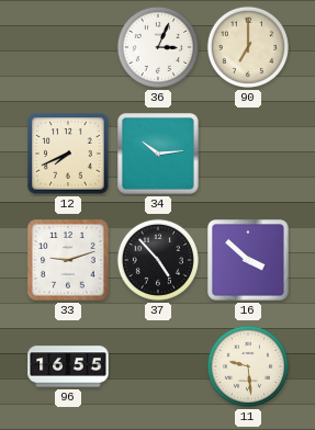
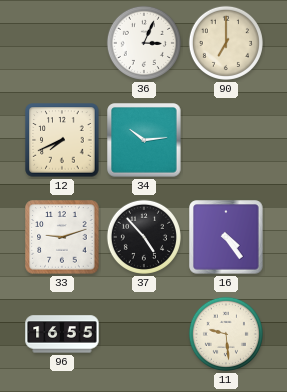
16: 3:52 -> 4:24
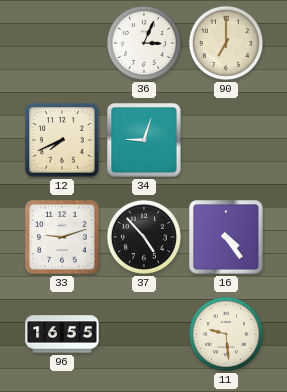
34: 10:14 -> 9:03
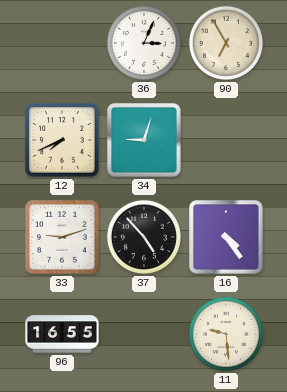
90: 7:00 -> 6:55
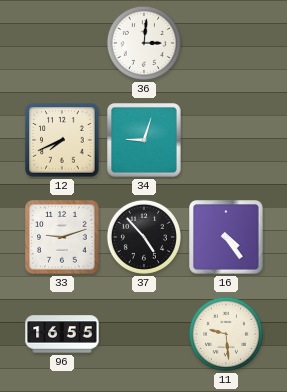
36: 3:04 -> 3:01
90: 6:55 -> none
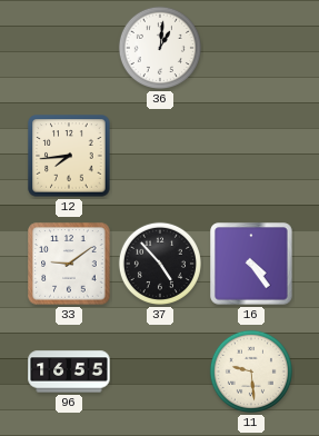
36: 3:01 -> 1:01
12: 7:41 -> 7:44
34: 9:03 -> none
33: 9:12 -> 9:09
